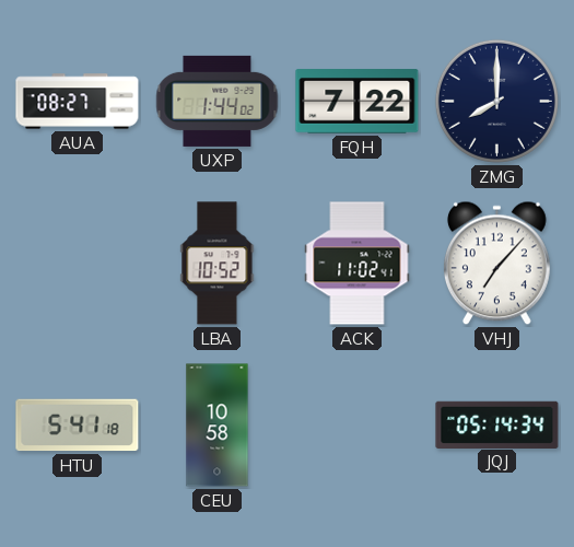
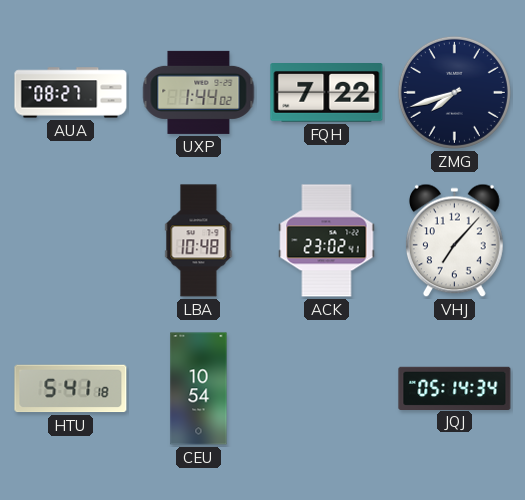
ZMG: 8:00 -> 7:42
LBA: 10:52 -> 10:48
ACK: 11:02 -> 23:02
CEU: 10:58 -> 10:54
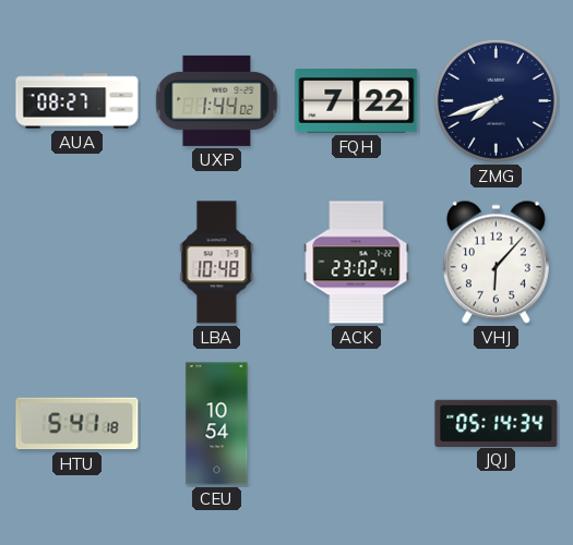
VHJ: 7:07 -> 6:07
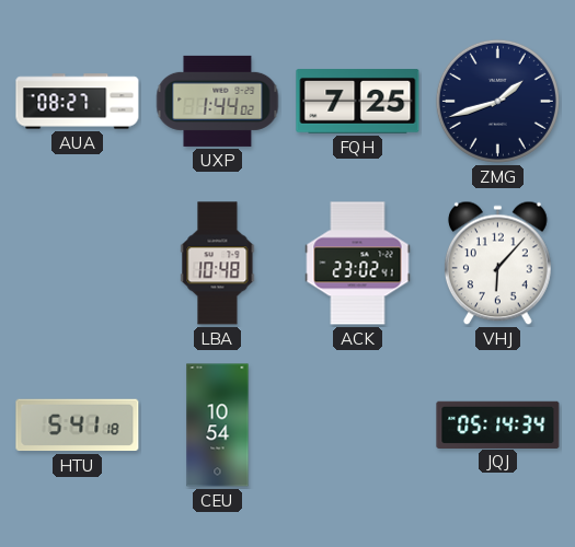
FQH: 7:22 -> 7:25
ZMG: 7:42 -> 1:42
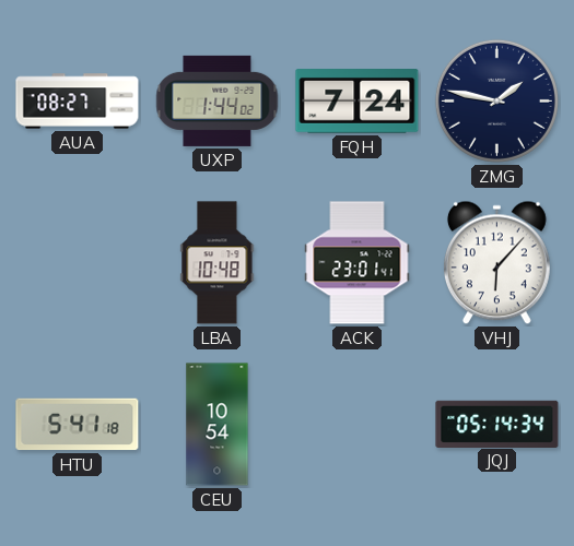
FQH: 7:25 -> 7:24
ZMG: 1:42 -> 1:47
ACK: 23:02 -> 23:01
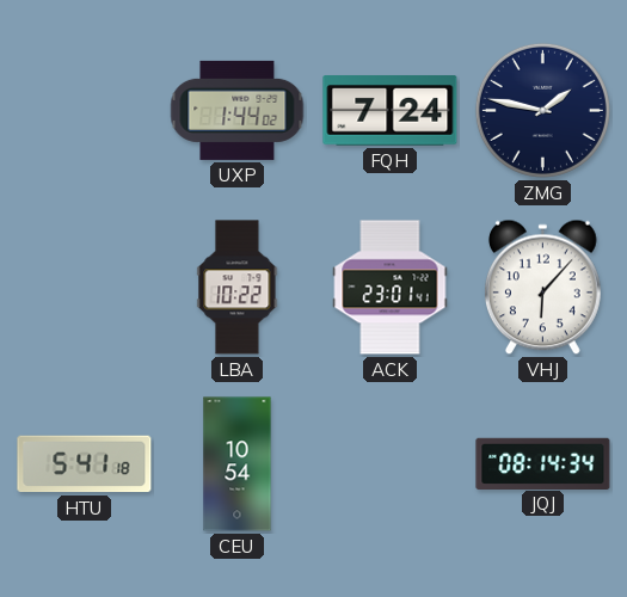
AUA: 08:27 -> none
LBA: 10:48 -> 10:22
JQJ: 05:14 -> 08:14
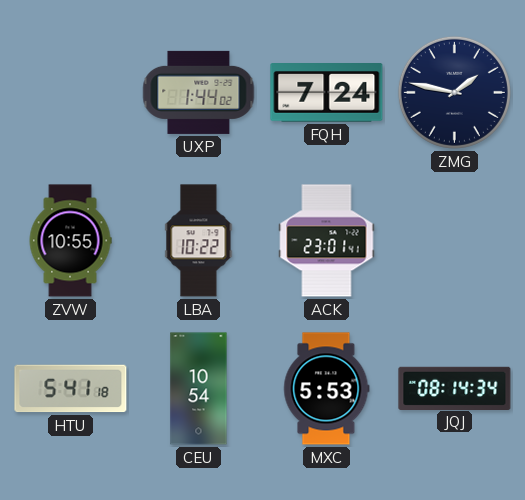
ZVW: none -> 10:55
VHJ: 6:07 -> none
MXC: none -> 5:53
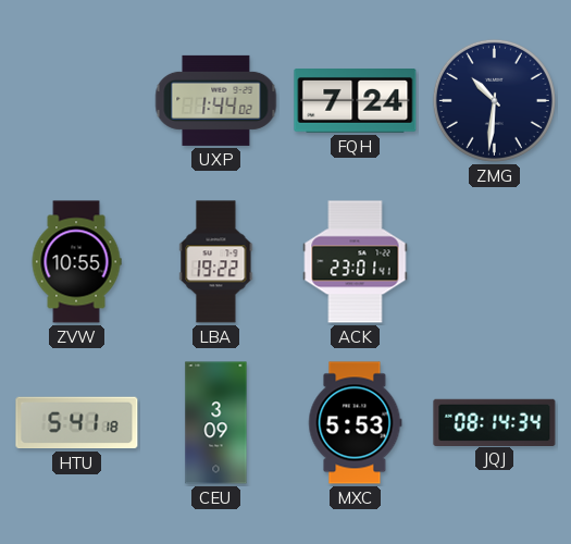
ZMG: 1:47 -> 10:31
LBA: 10:22 -> 19:22
CEU: 10:54 -> 3:09
